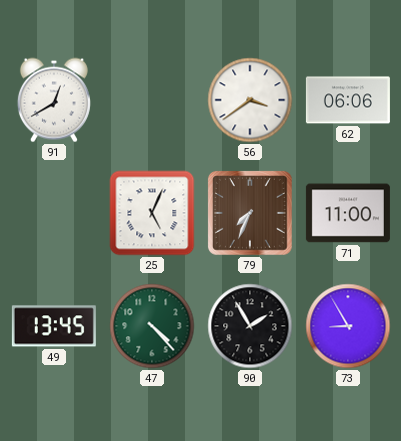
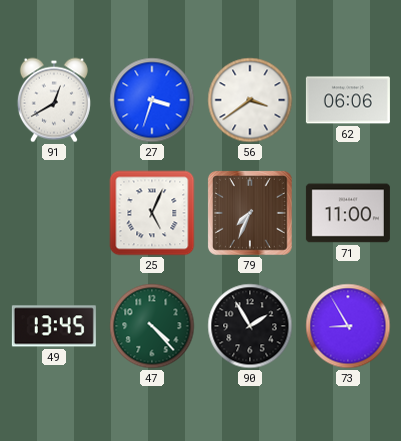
27: none -> 3:33
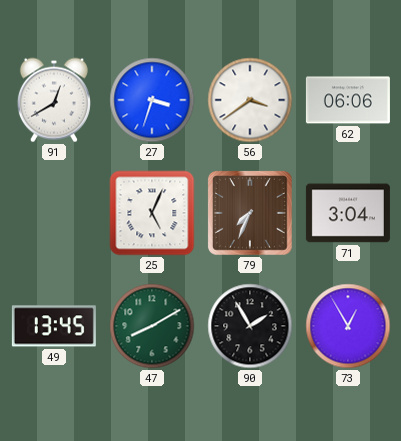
71: 11:00 -> 3:04
47: 4:23 -> 8:10
73: 8:55 -> 12:55
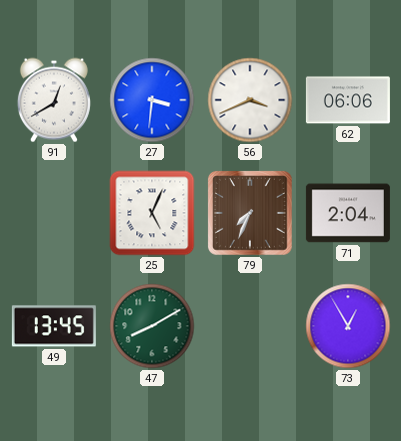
27: 3:33 -> 3:31
56: 3:39 -> 3:41
71: 3:04 -> 2:04
90: 1:55 -> none
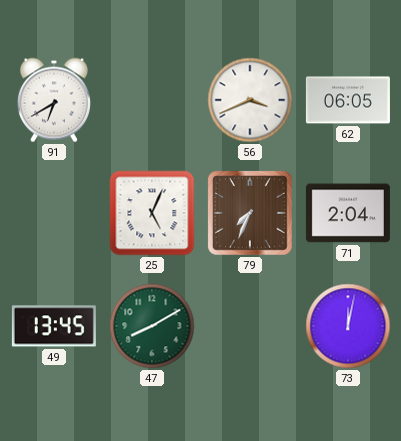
91: 12:40 -> 6:40
27: 3:31 -> none
62: 06:06 -> 06:05
73: 12:55 -> 12:02
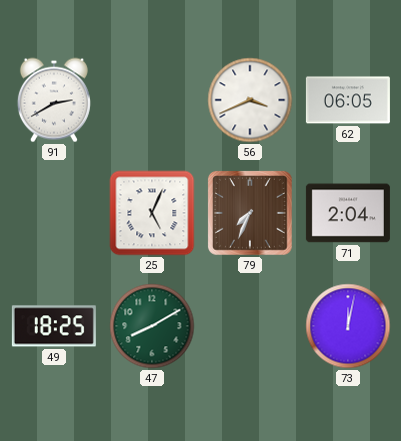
91: 6:40 -> 2:40
49: 13:45 -> 18:25
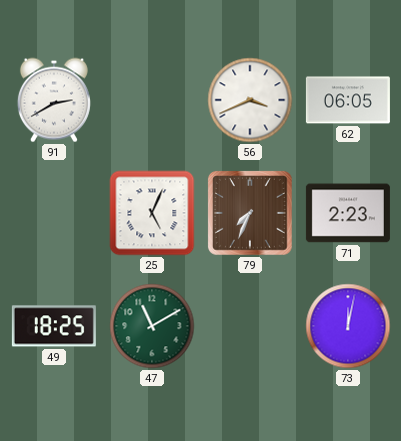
71: 2:04 -> 2:23
47: 8:10 -> 11:10
